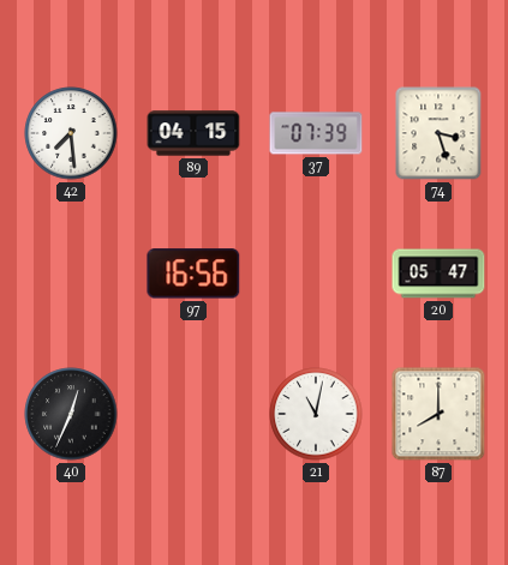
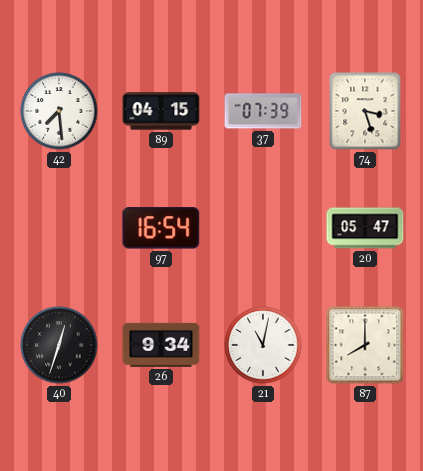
97: 16:56 -> 16:54
40: 12:34 -> 12:33
26: none -> 9:34
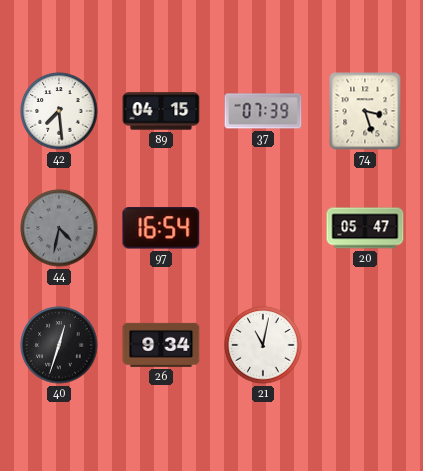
44: none -> 4:32
87: 8:00 -> none
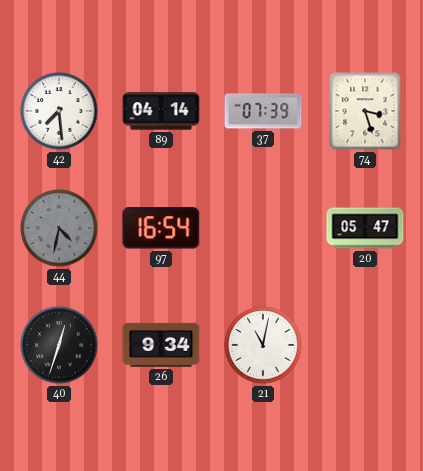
89: 04:15 -> 04:14
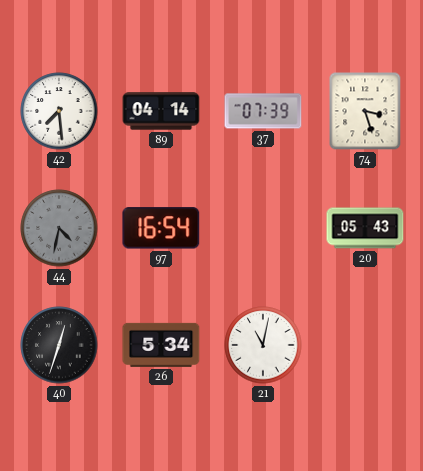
20: 05:47 -> 05:43
26: 9:34 -> 5:34
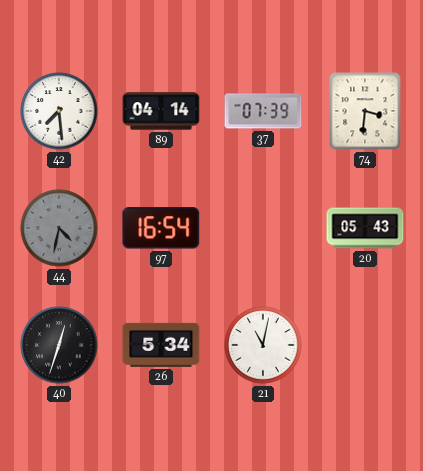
74: 3:27 -> 3:31
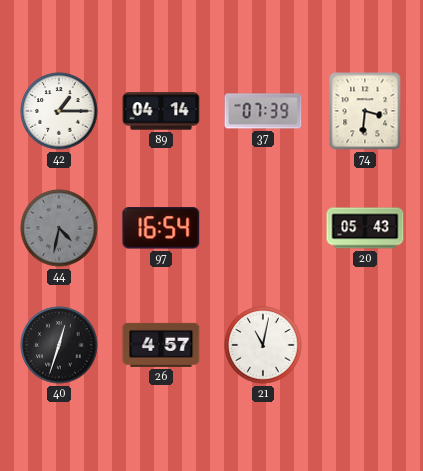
42: 7:29 -> 1:15
26: 5:34 -> 4:57
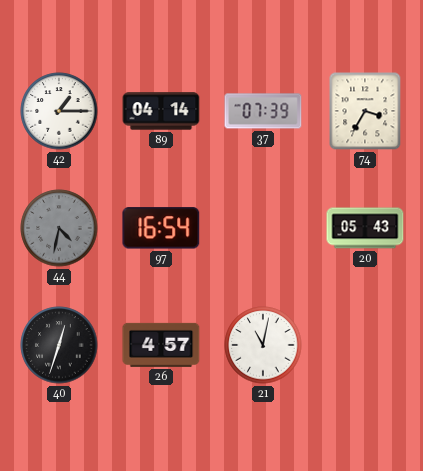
74: 3:31 -> 3:35
